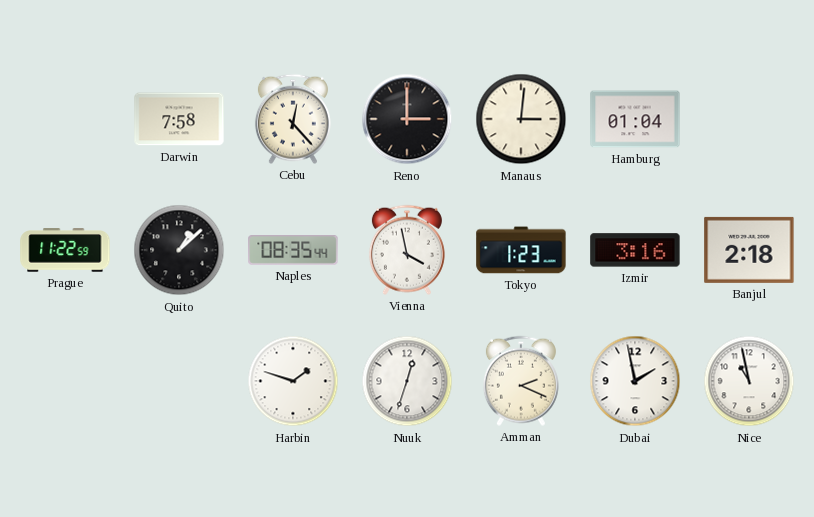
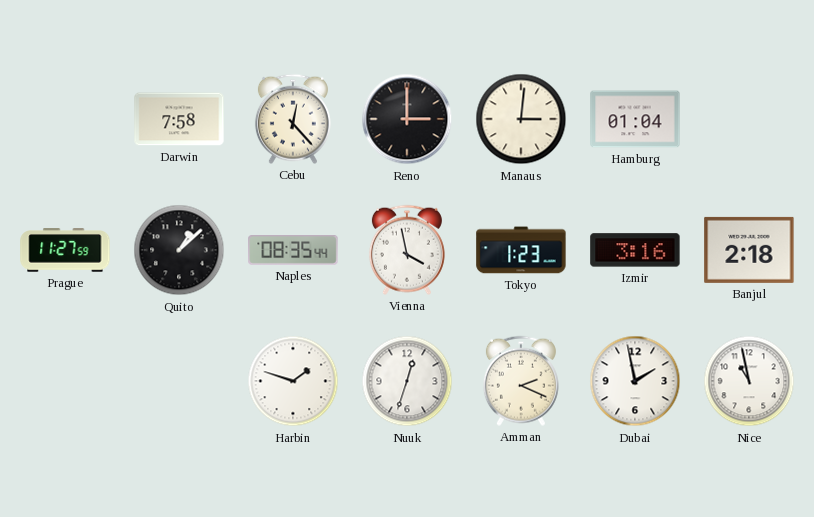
Prague: 11:22 -> 11:27
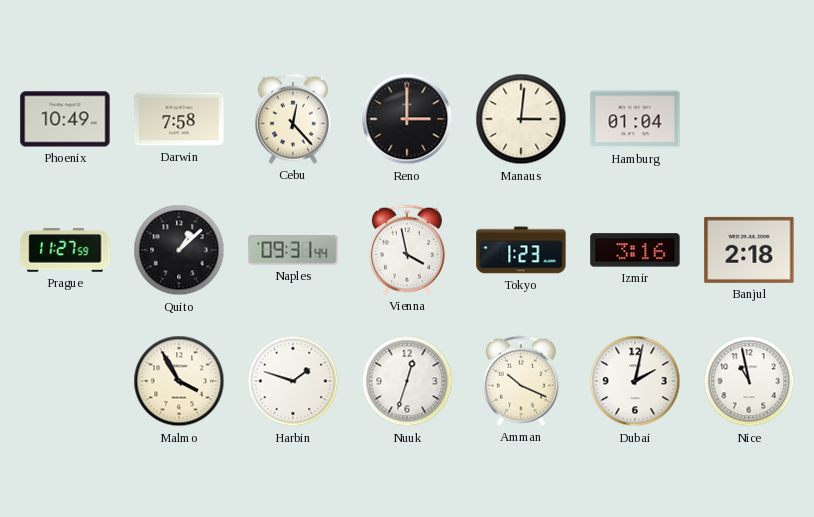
Phoenix: none -> 10:49
Naples: 08:35 -> 09:31
Malmo: none -> 3:55
Amman: 2:19 -> 10:19
Dubai: 1:58 -> 2:02
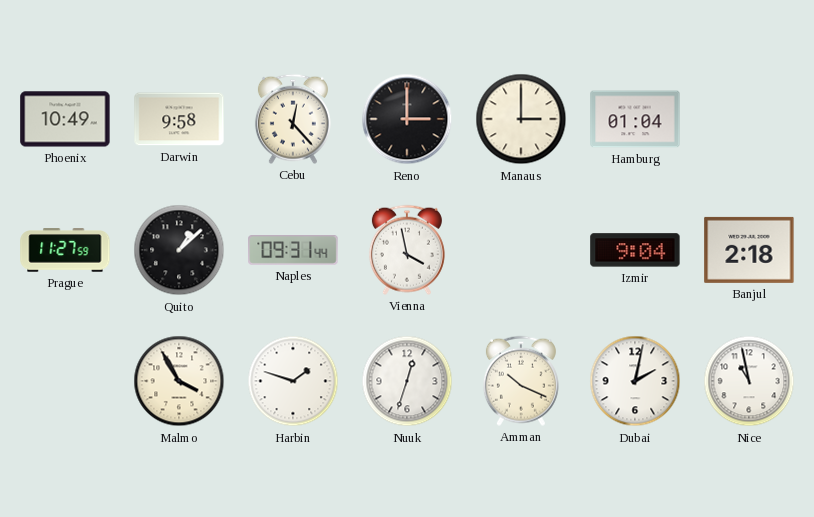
Darwin: 7:58 -> 9:58
Manaus: 3:01 -> 3:00
Tokyo: 1:23 -> none
Izmir: 3:16 -> 9:04
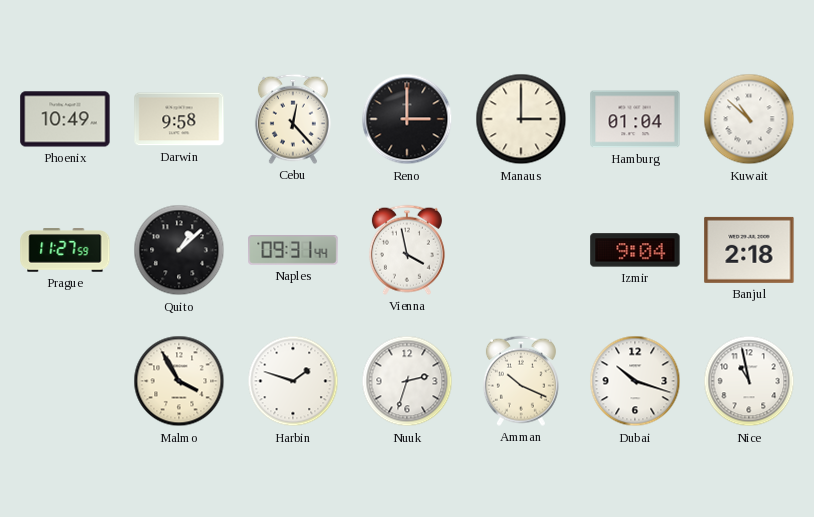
Kuwait: none -> 10:52
Nuuk: 12:33 -> 2:33
Dubai: 2:02 -> 10:18
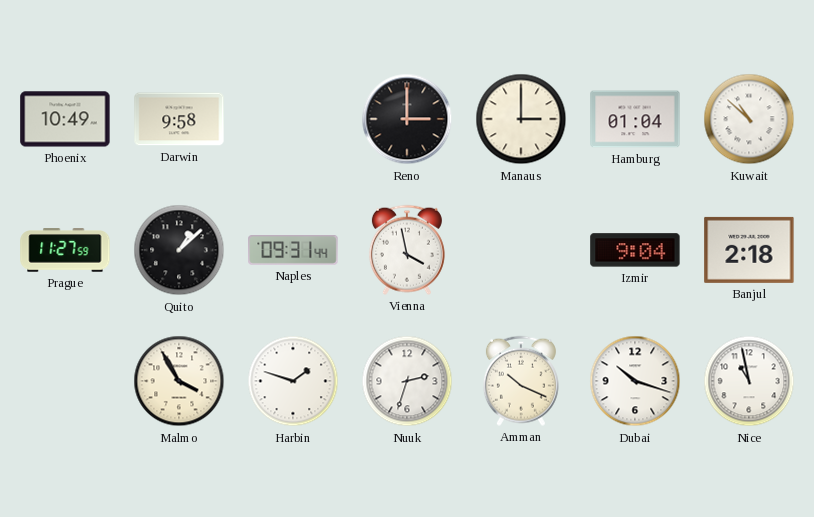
Cebu: 12:23 -> none
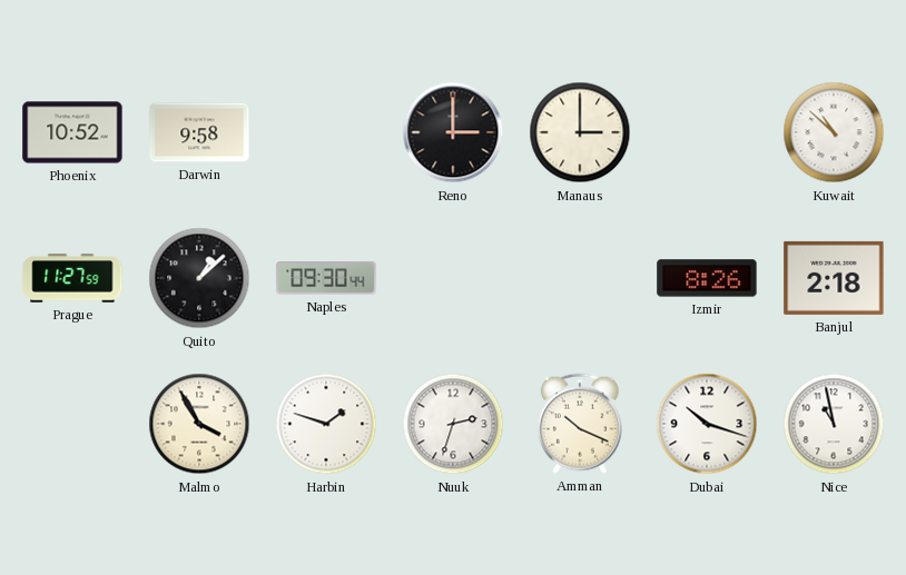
Phoenix: 10:49 -> 10:52
Hamburg: 01:04 -> none
Naples: 09:31 -> 09:30
Vienna: 3:58 -> none
Izmir: 9:04 -> 8:26
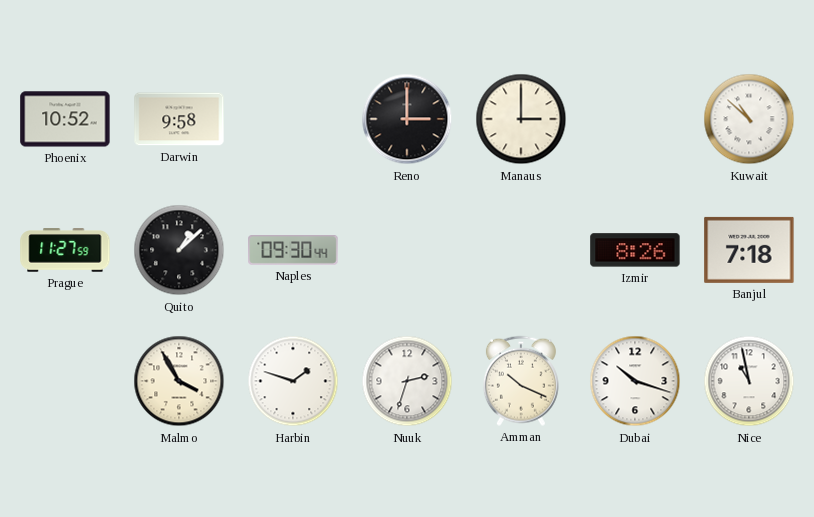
Banjul: 2:18 -> 7:18
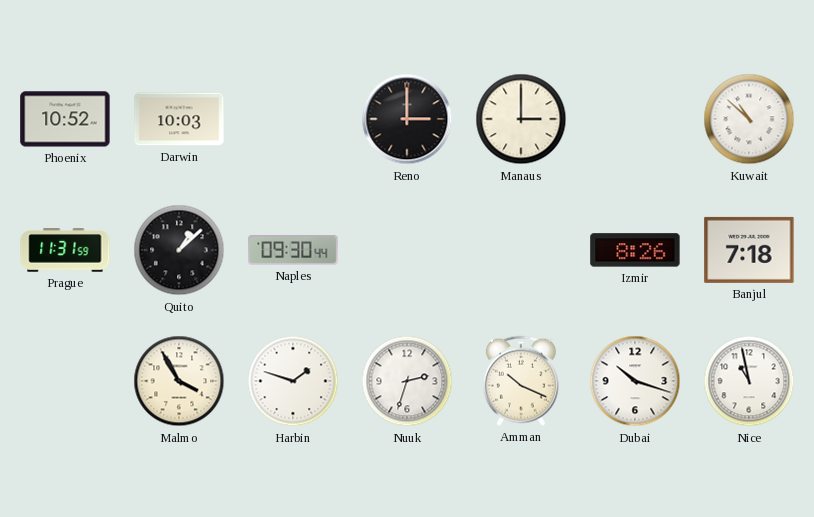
Darwin: 9:58 -> 10:03
Prague: 11:27 -> 11:31
